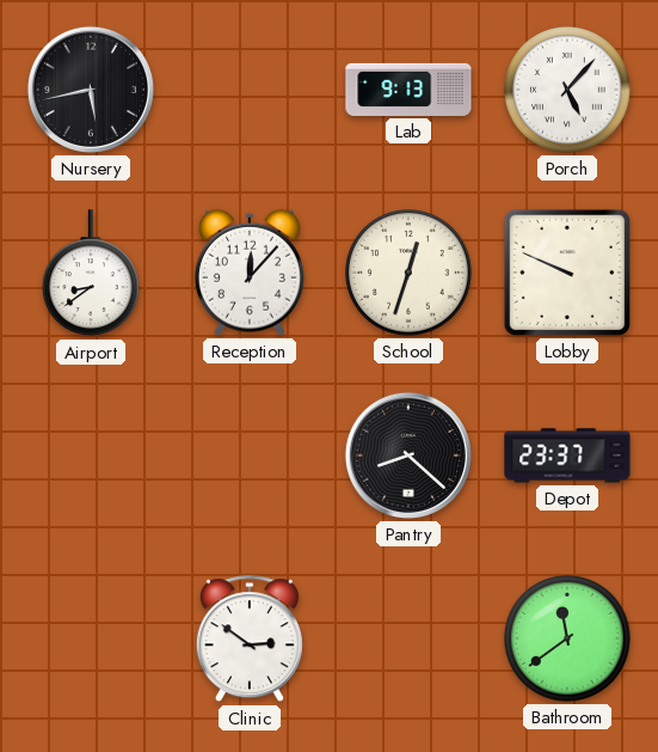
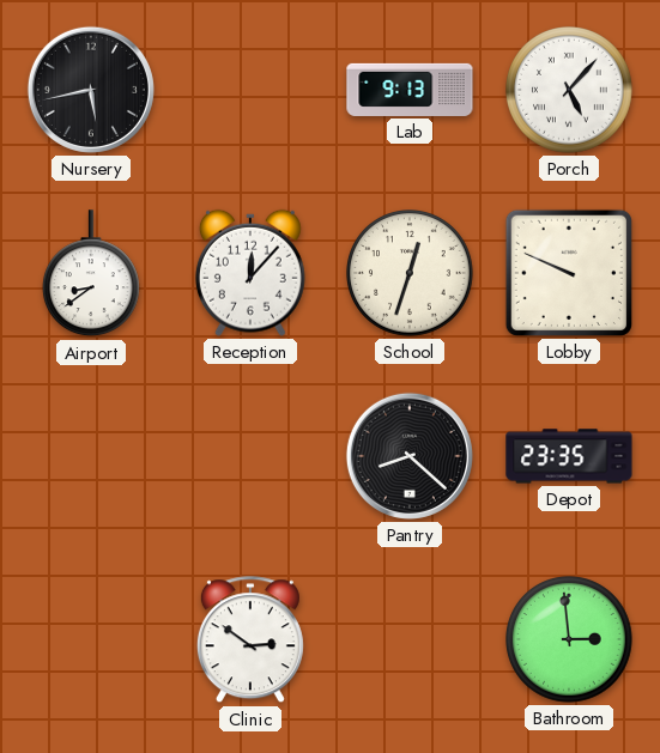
Depot: 23:37 -> 23:35
Bathroom: 11:39 -> 2:59
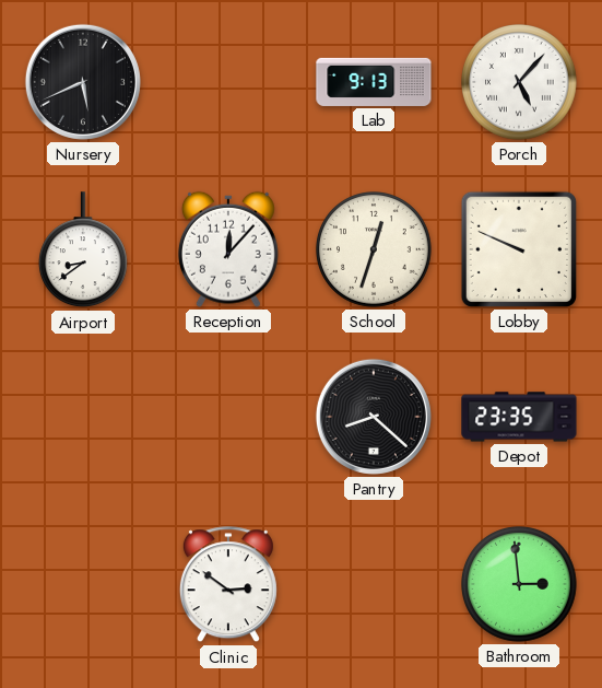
Nursery: 5:43 -> 5:41
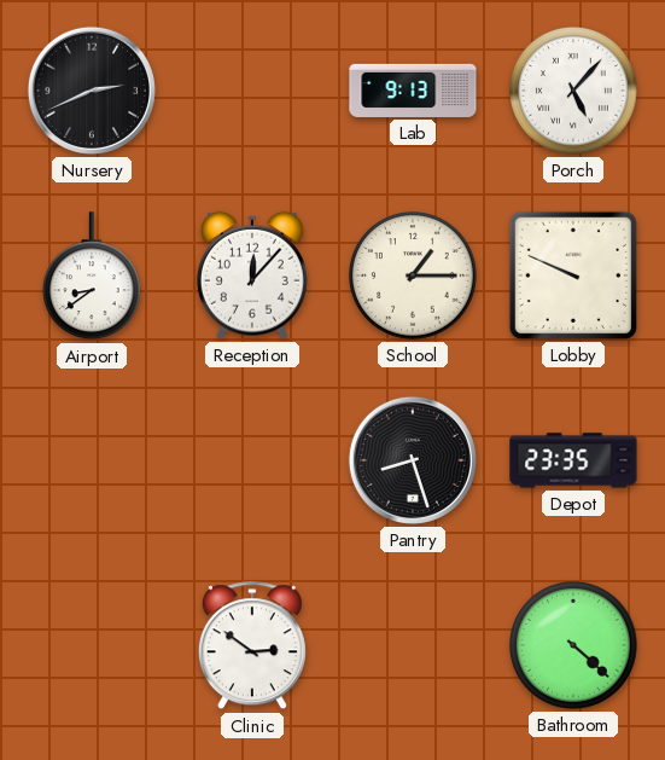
Nursery: 5:41 -> 2:41
School: 12:33 -> 1:15
Pantry: 8:22 -> 8:27
Bathroom: 2:59 -> 4:22
